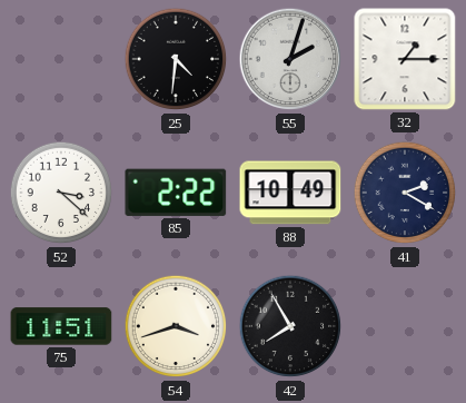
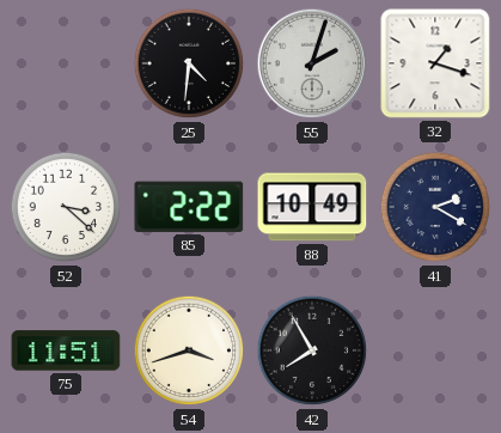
32: 1:15 -> 1:18
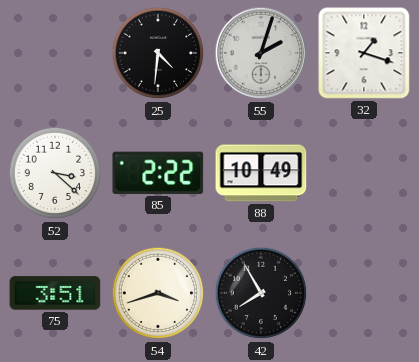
41: 2:20 -> none
75: 11:51 -> 3:51
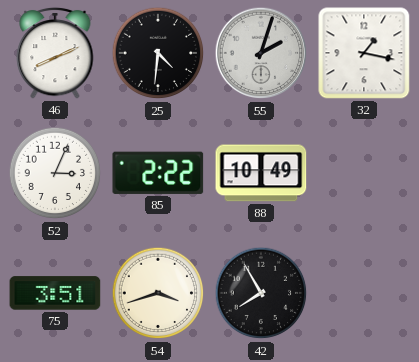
46: none -> 8:11
32: 1:18 -> 1:17
52: 3:22 -> 3:04
